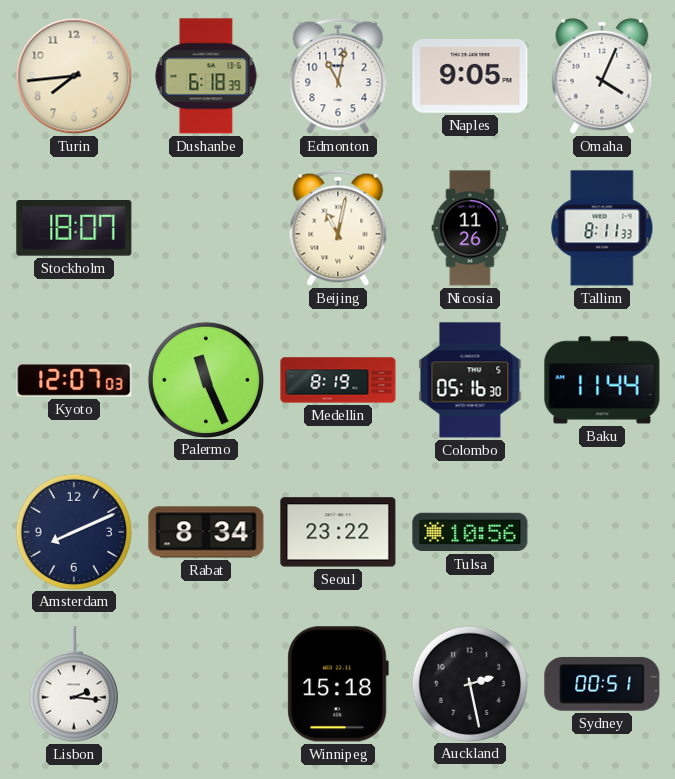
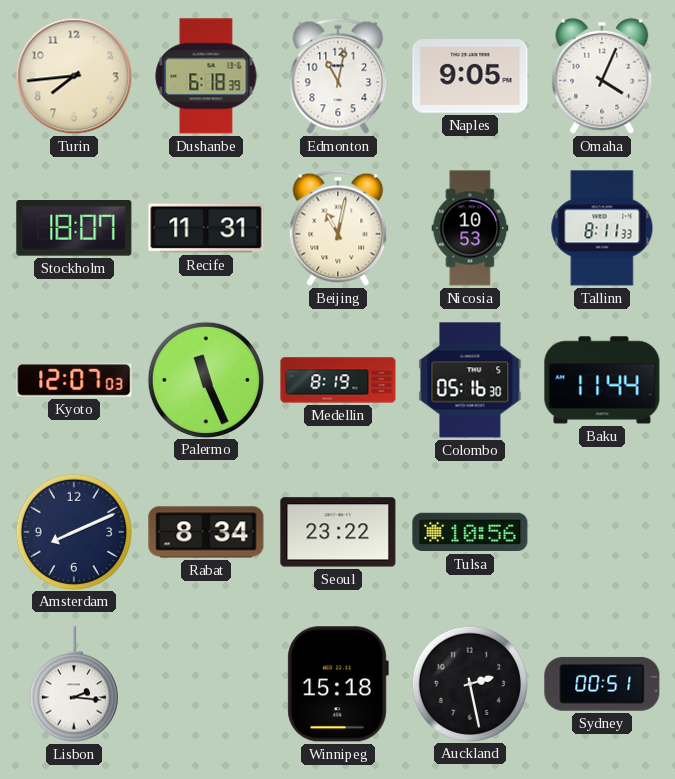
Recife: none -> 11:31
Nicosia: 11:26 -> 10:53
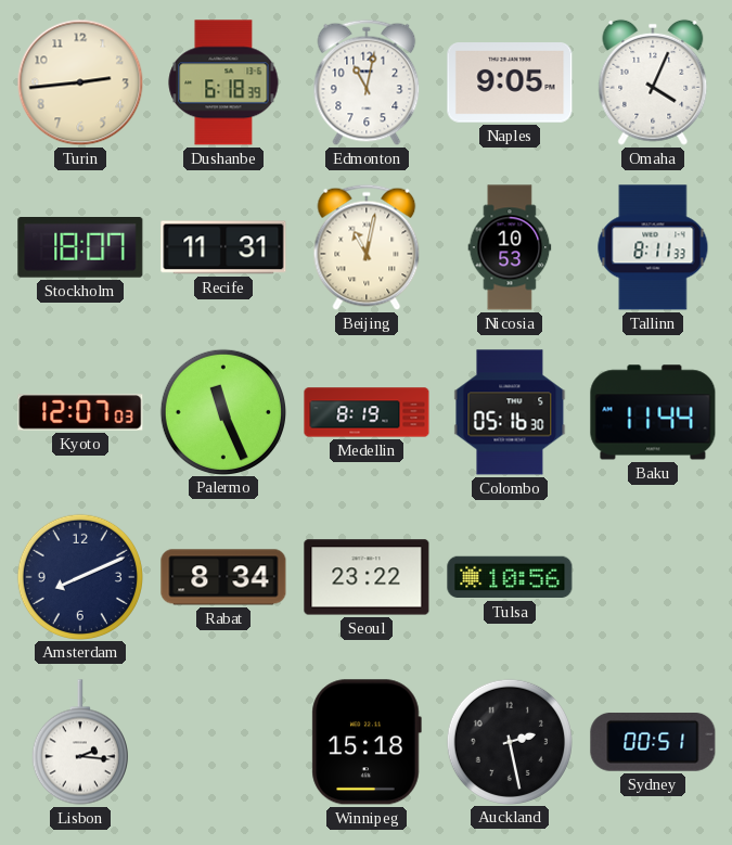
Turin: 7:44 -> 2:44
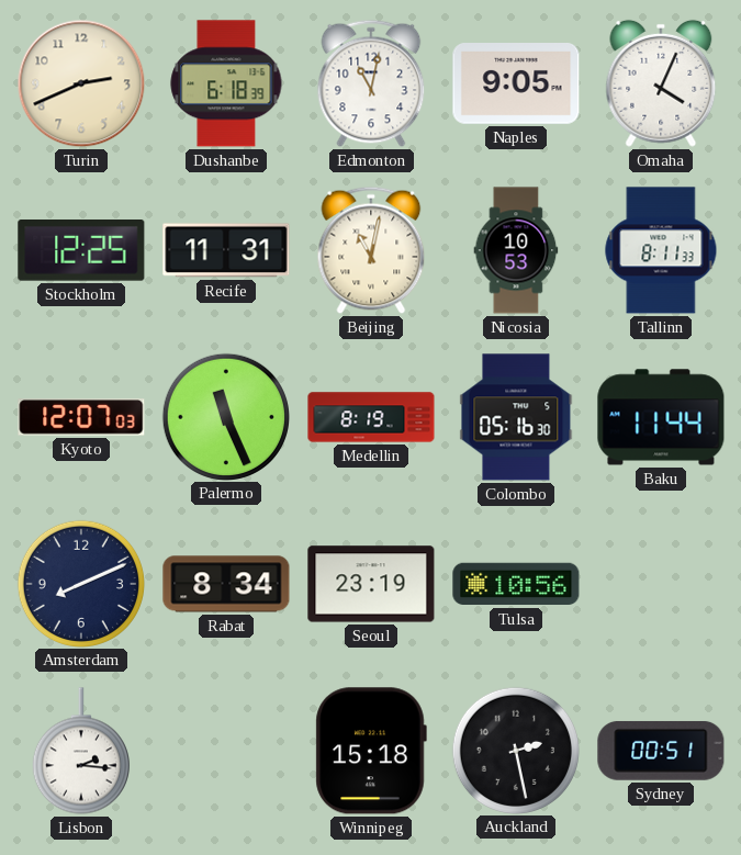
Turin: 2:44 -> 2:41
Stockholm: 18:07 -> 12:25
Seoul: 23:22 -> 23:19
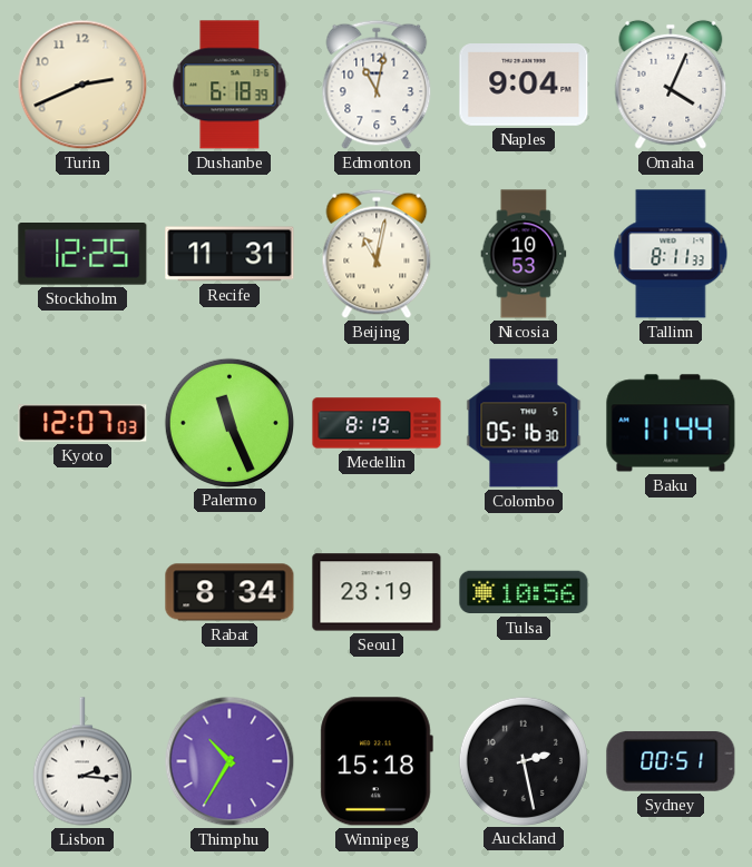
Naples: 9:05 -> 9:04
Amsterdam: 8:11 -> none
Thimphu: none -> 10:35
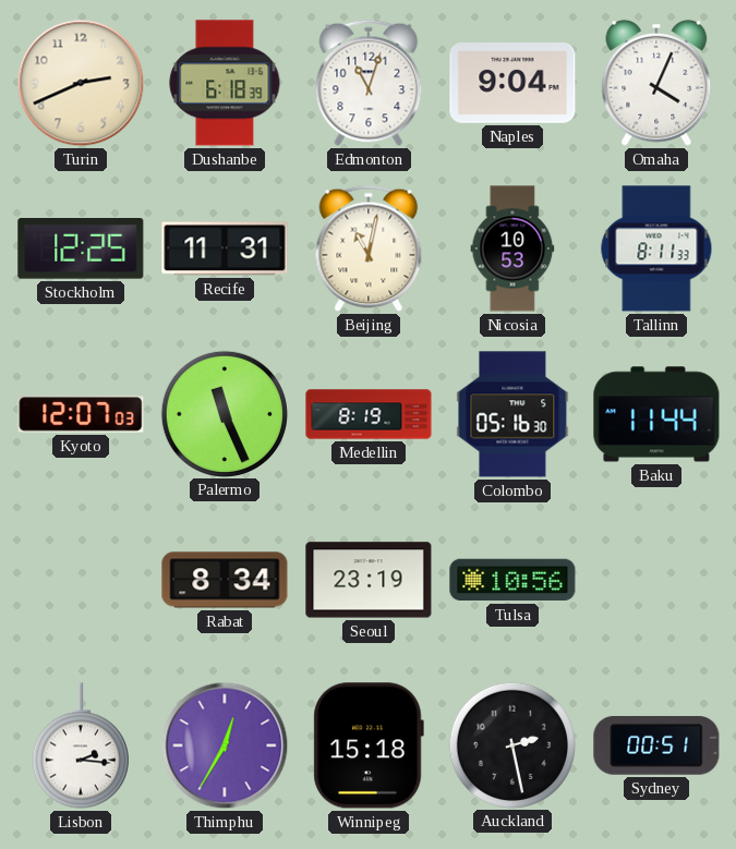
Edmonton: 11:02 -> 11:03
Thimphu: 10:35 -> 12:35
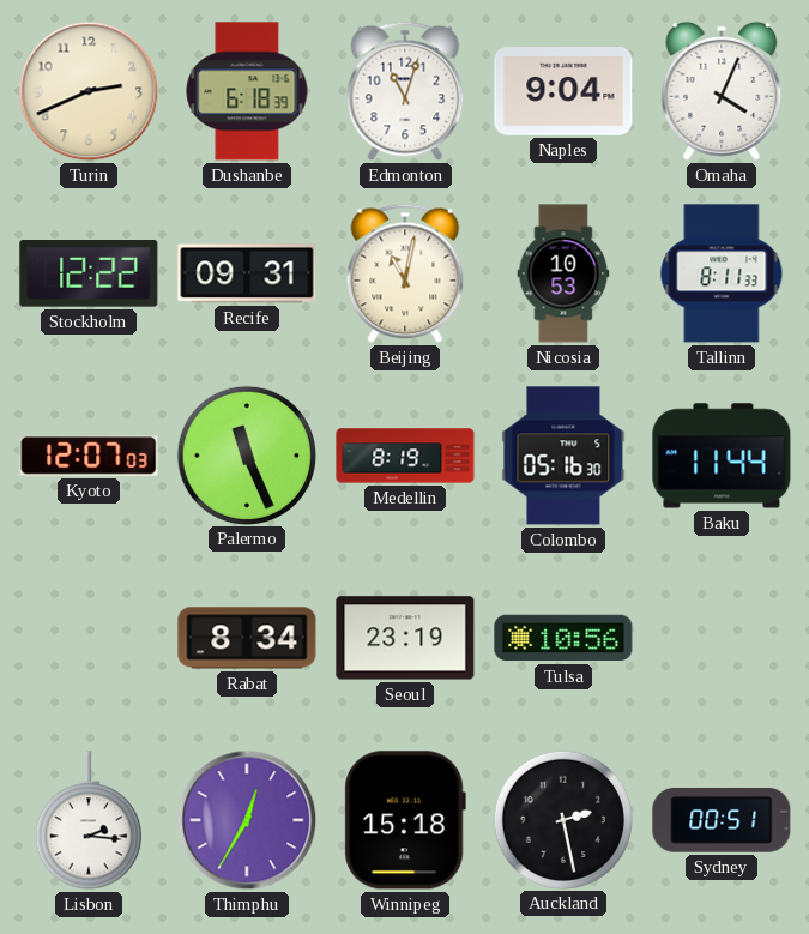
Stockholm: 12:25 -> 12:22
Recife: 11:31 -> 09:31
